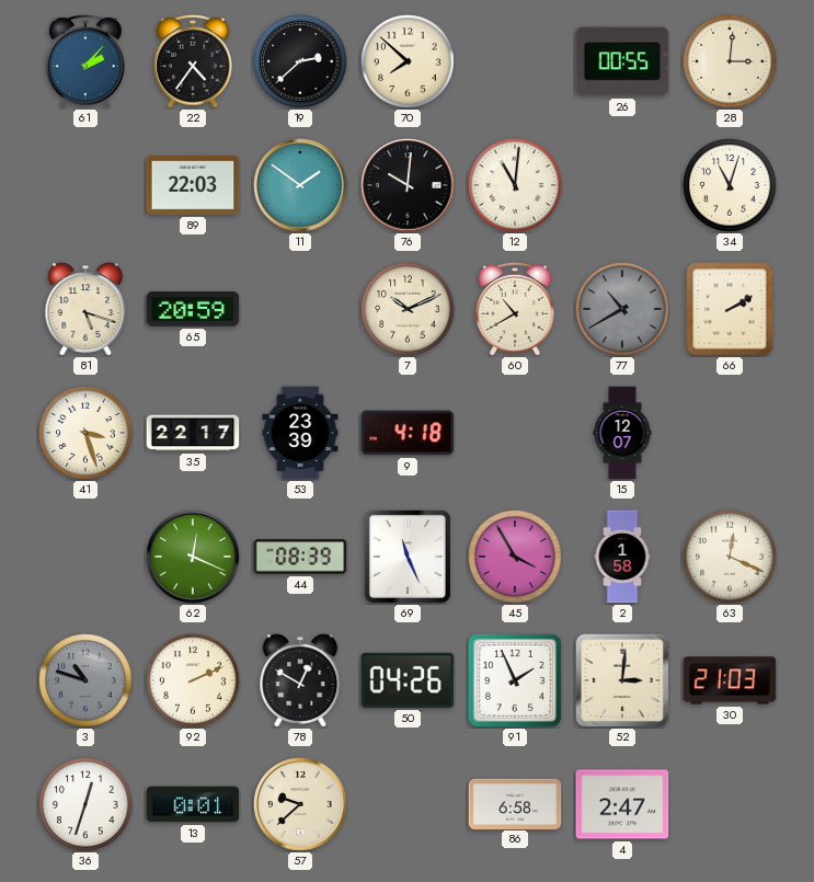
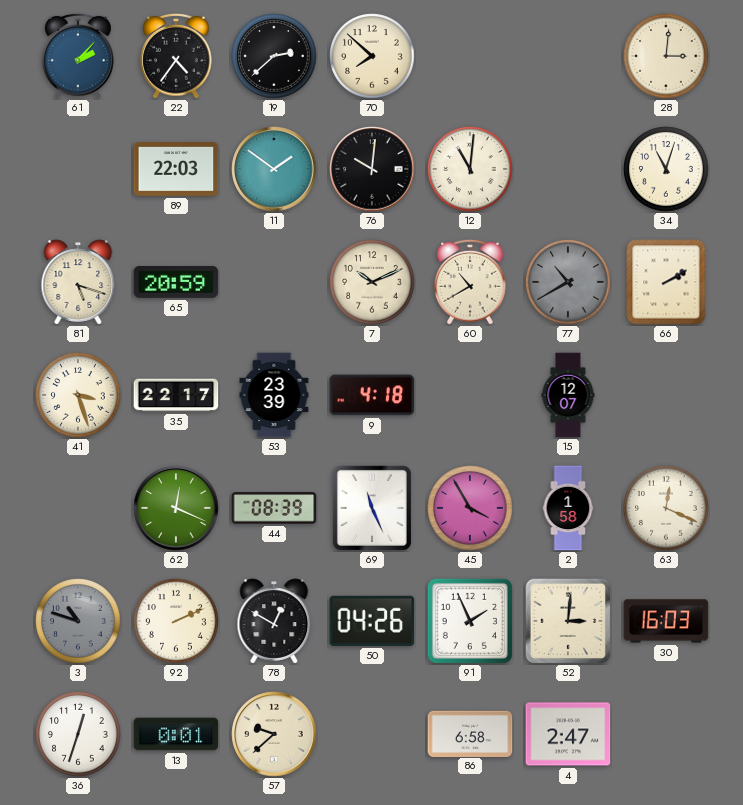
26: 00:55 -> none
30: 21:03 -> 16:03
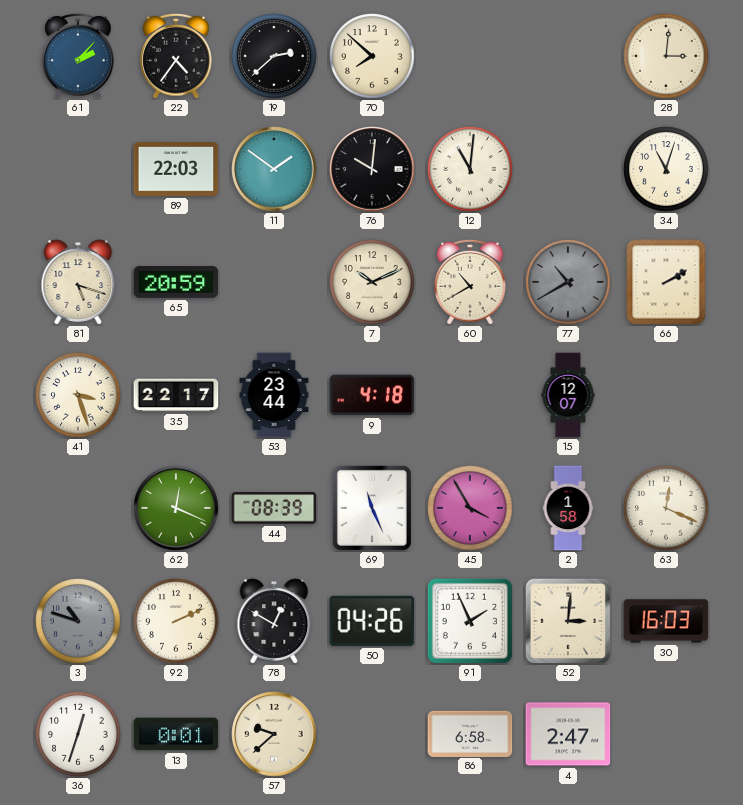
53: 23:39 -> 23:44
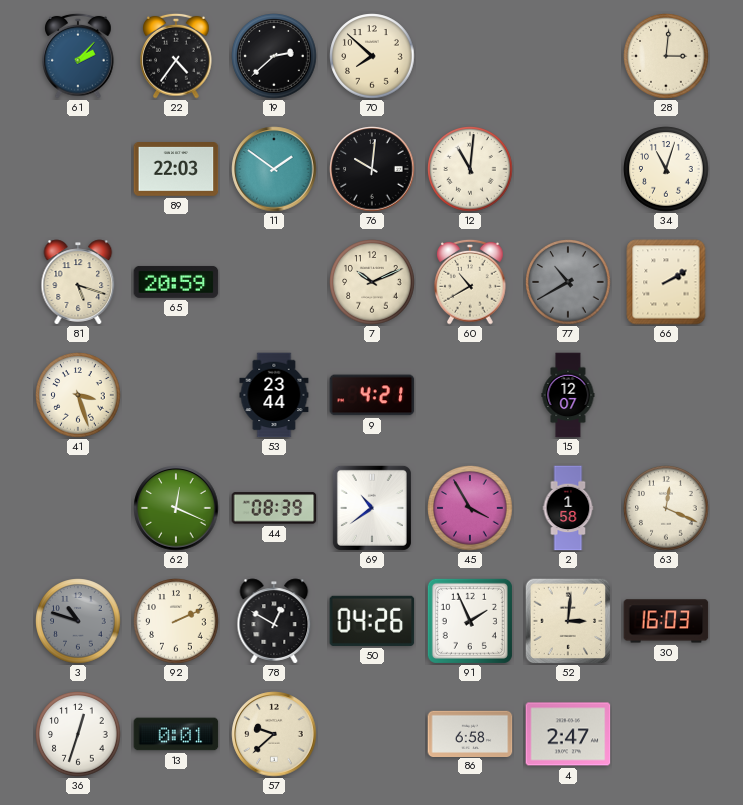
35: 22:17 -> none
9: 4:18 -> 4:21
69: 11:26 -> 10:39
